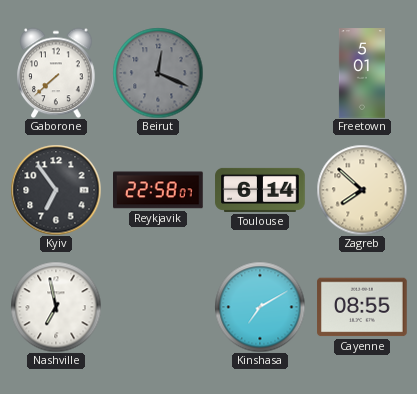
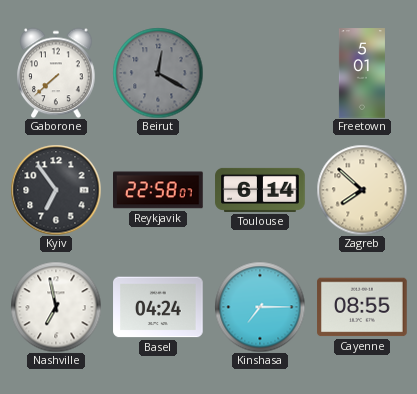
Beirut: 12:19 -> 12:20
Basel: none -> 04:24
Kinshasa: 7:10 -> 7:15
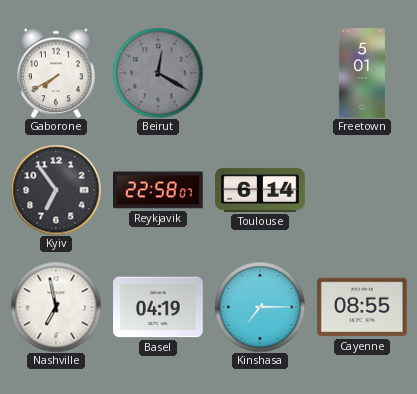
Gaborone: 7:38 -> 7:40
Zagreb: 7:52 -> none
Basel: 04:24 -> 04:19
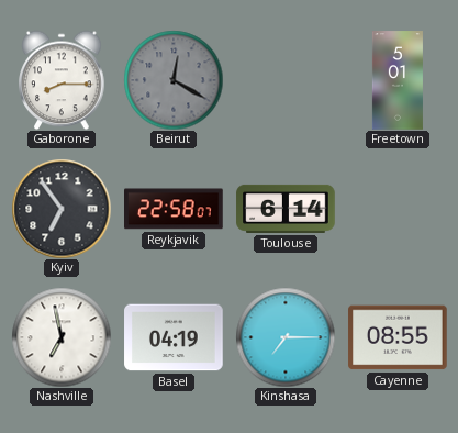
Gaborone: 7:40 -> 8:15
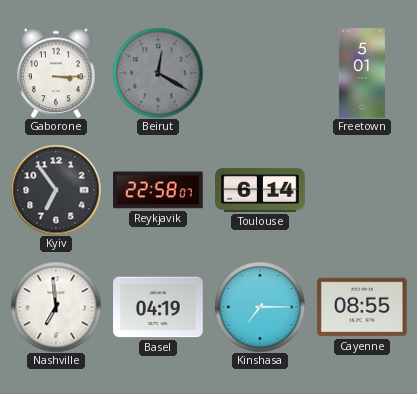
Gaborone: 8:15 -> 3:15
Nashville: 6:58 -> 6:59
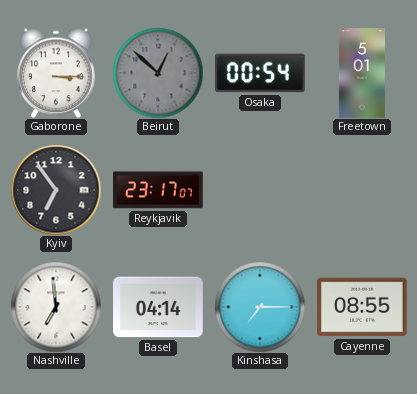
Beirut: 12:20 -> 12:52
Osaka: none -> 00:54
Reykjavik: 22:58 -> 23:17
Toulouse: 6:14 -> none
Basel: 04:19 -> 04:14
